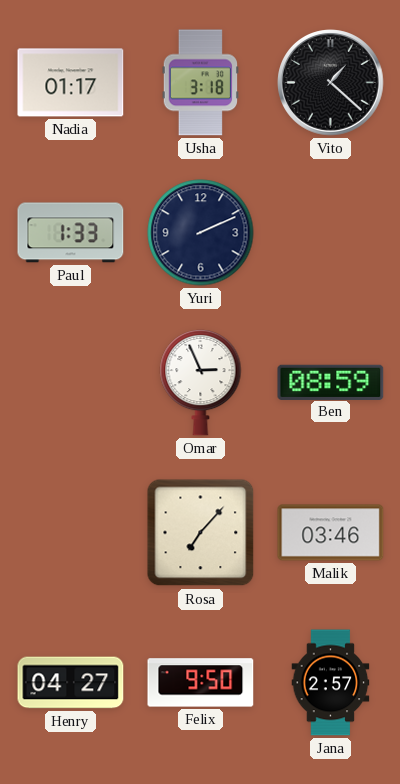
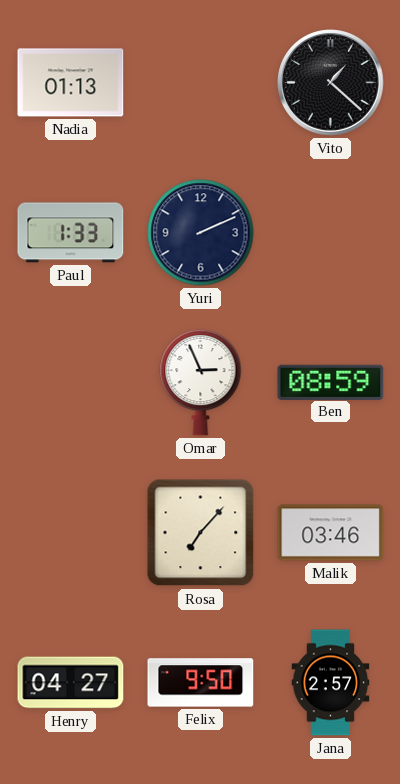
Nadia: 01:17 -> 01:13
Usha: 3:18 -> none
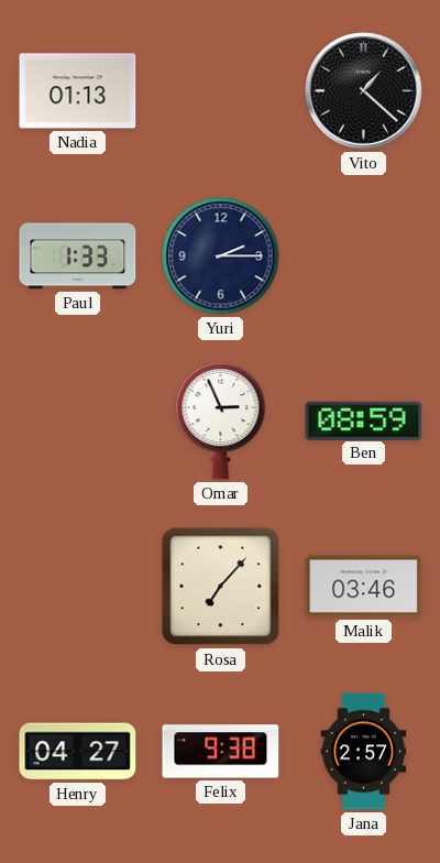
Yuri: 2:11 -> 2:15
Felix: 9:50 -> 9:38
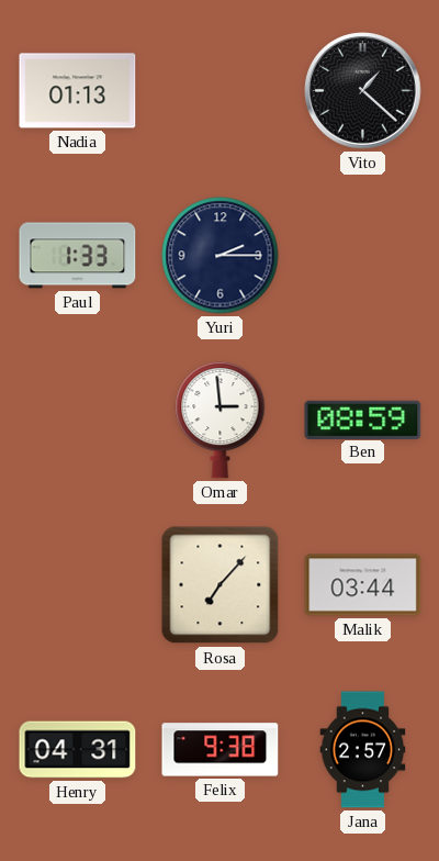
Omar: 2:56 -> 2:59
Malik: 03:46 -> 03:44
Henry: 04:27 -> 04:31
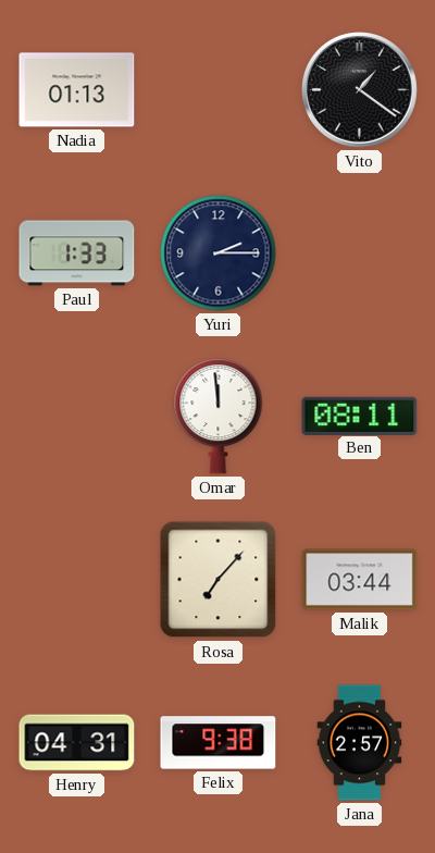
Vito: 1:22 -> 1:21
Omar: 2:59 -> 11:59
Ben: 08:59 -> 08:11
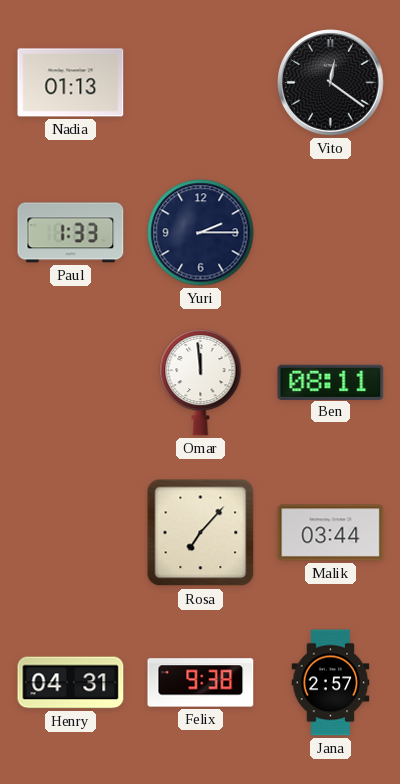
Vito: 1:21 -> 12:21
